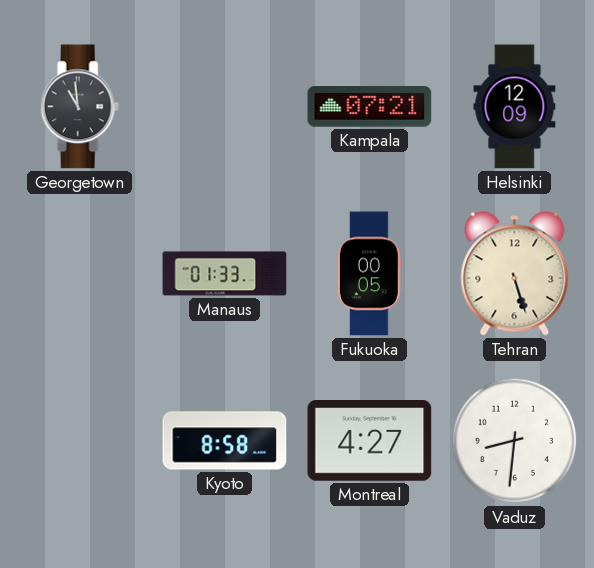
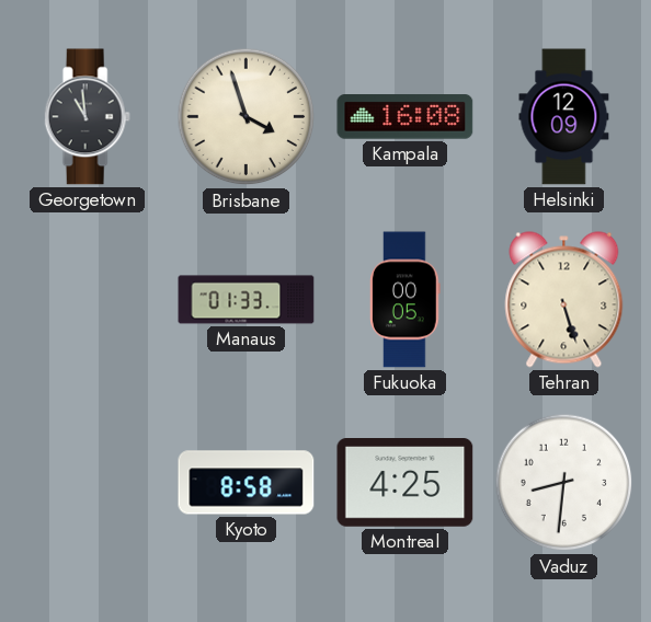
Brisbane: none -> 3:57
Kampala: 07:21 -> 16:08
Montreal: 4:27 -> 4:25
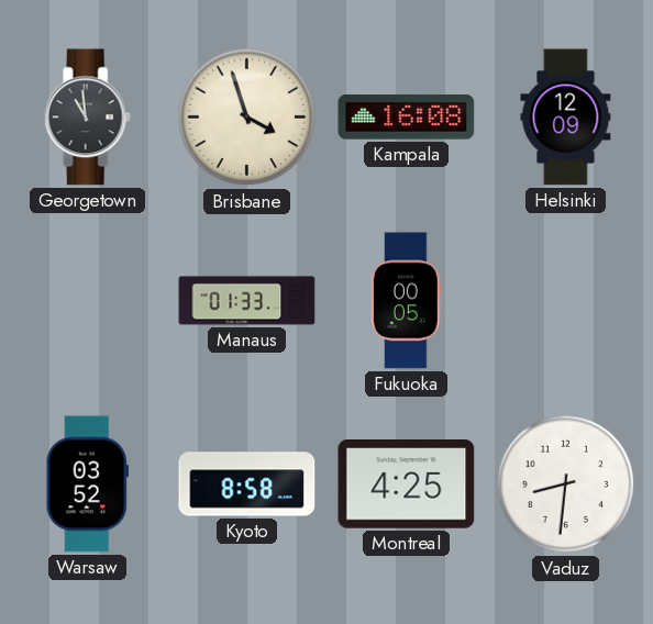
Tehran: 5:27 -> none
Warsaw: none -> 03:52
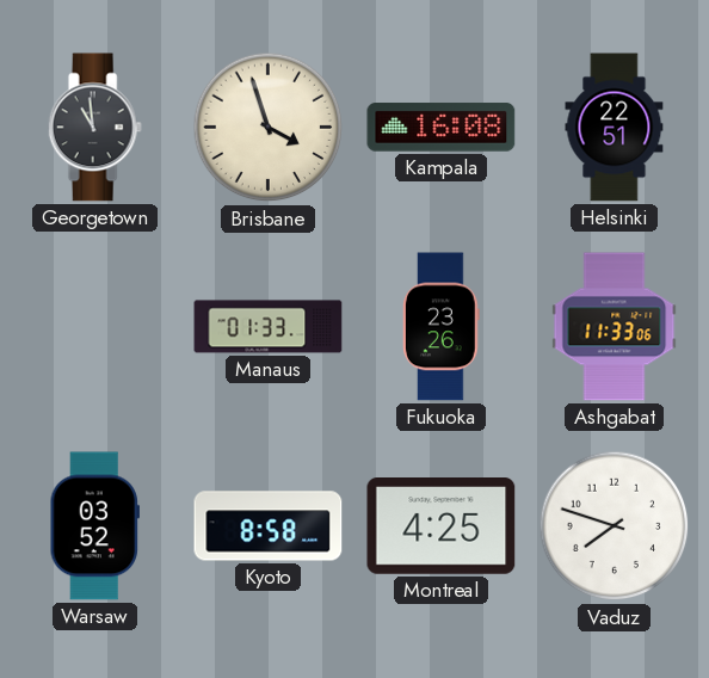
Helsinki: 12:09 -> 22:51
Fukuoka: 00:05 -> 23:26
Ashgabat: none -> 11:33
Vaduz: 8:31 -> 7:48
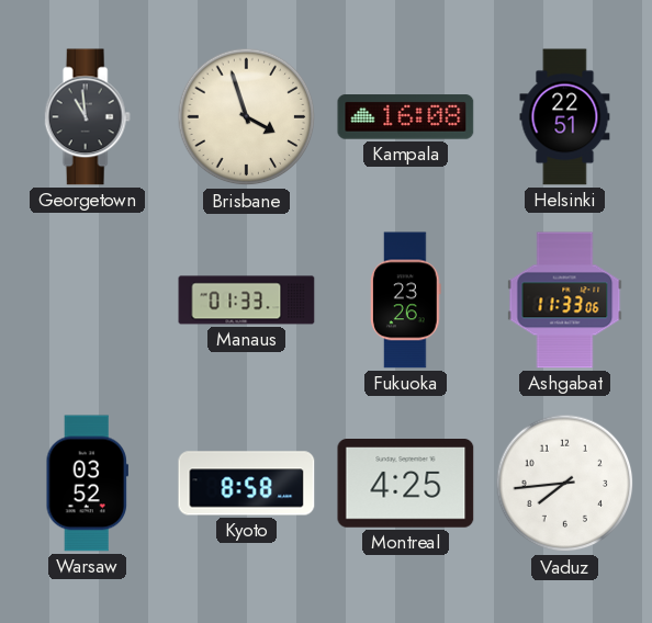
Vaduz: 7:48 -> 7:44
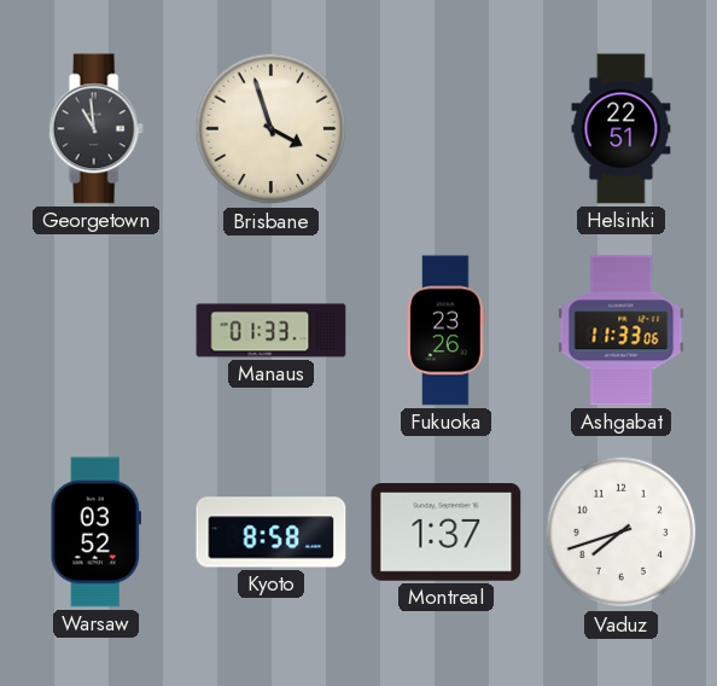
Kampala: 16:08 -> none
Montreal: 4:25 -> 1:37
Vaduz: 7:44 -> 7:42
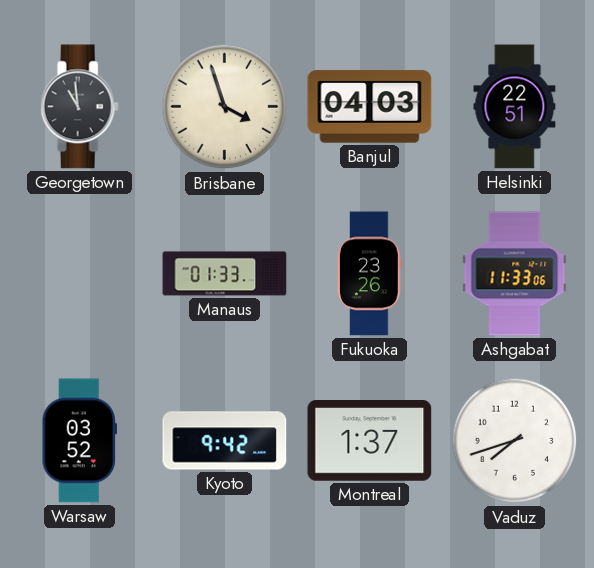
Banjul: none -> 04:03
Kyoto: 8:58 -> 9:42
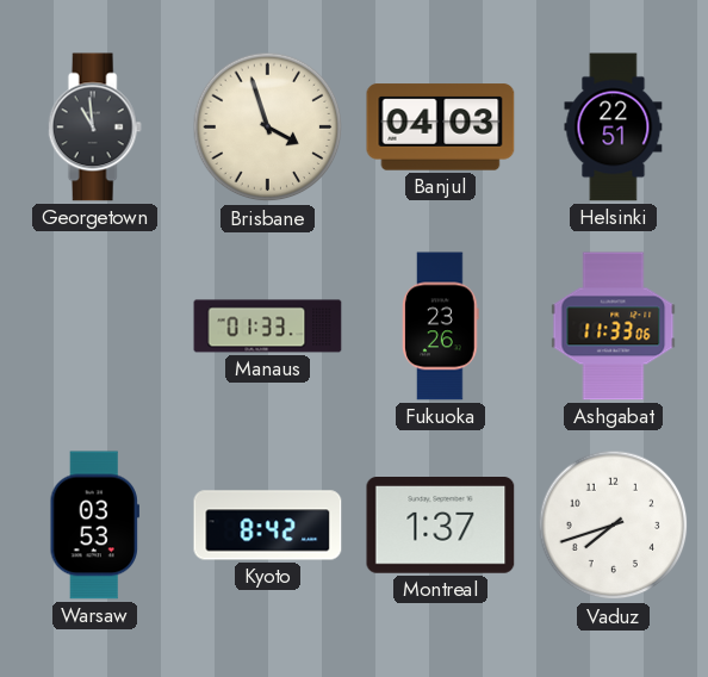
Warsaw: 03:52 -> 03:53
Kyoto: 9:42 -> 8:42
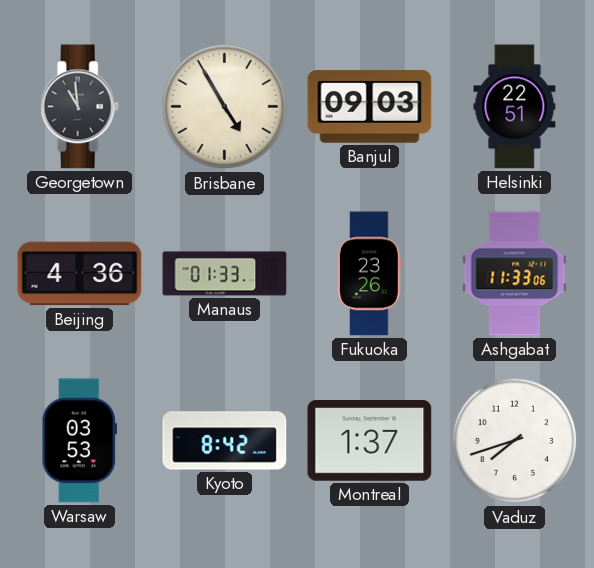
Brisbane: 3:57 -> 4:55
Banjul: 04:03 -> 09:03
Beijing: none -> 4:36
